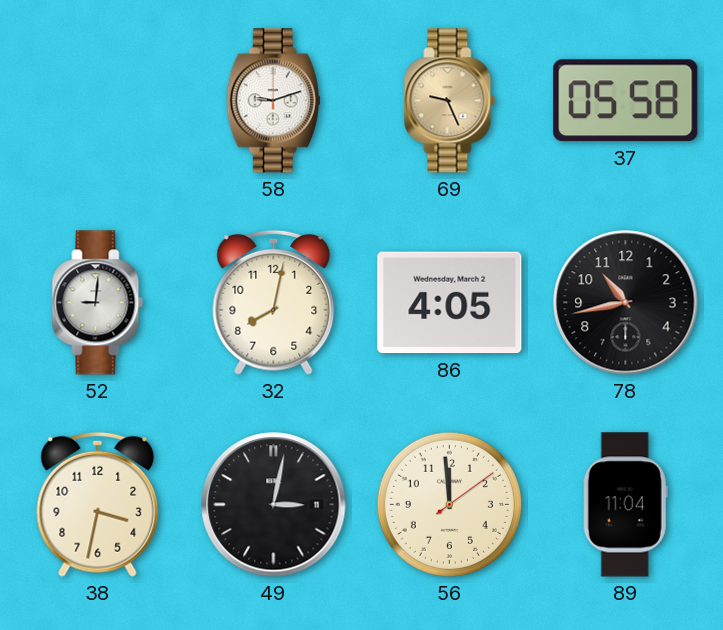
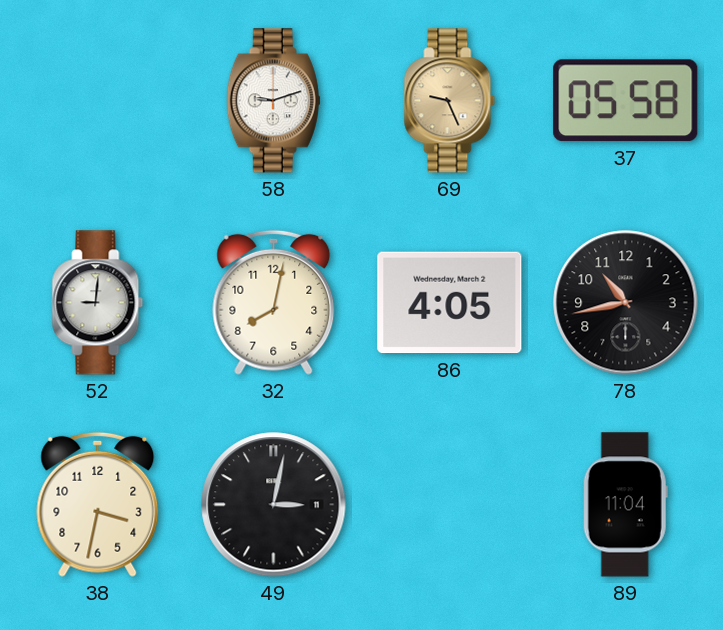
56: 11:59 -> none
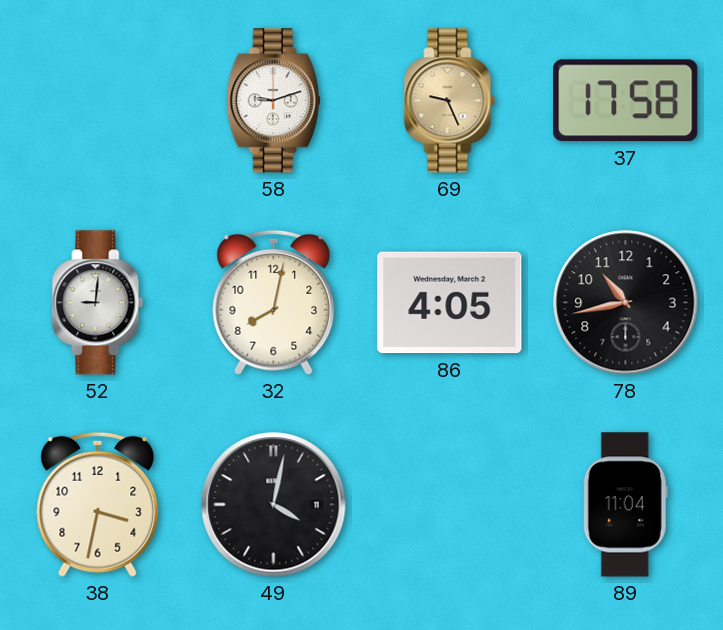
37: 05:58 -> 17:58
49: 3:02 -> 4:02
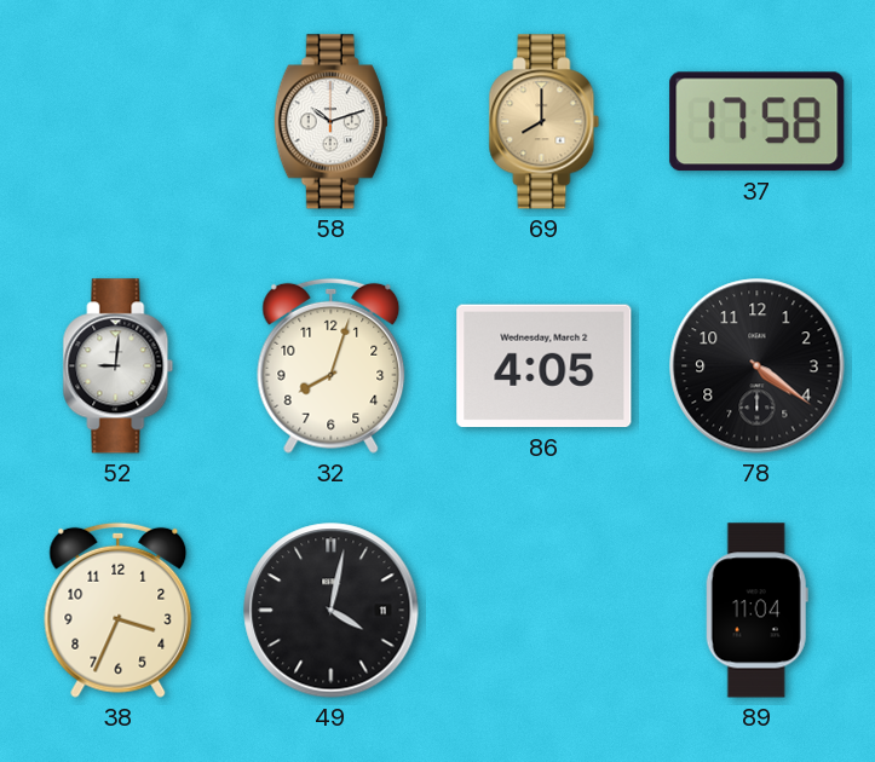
58: 9:12 -> 10:12
69: 9:26 -> 8:00
32: 8:02 -> 8:03
78: 10:43 -> 4:21
38: 3:32 -> 3:34
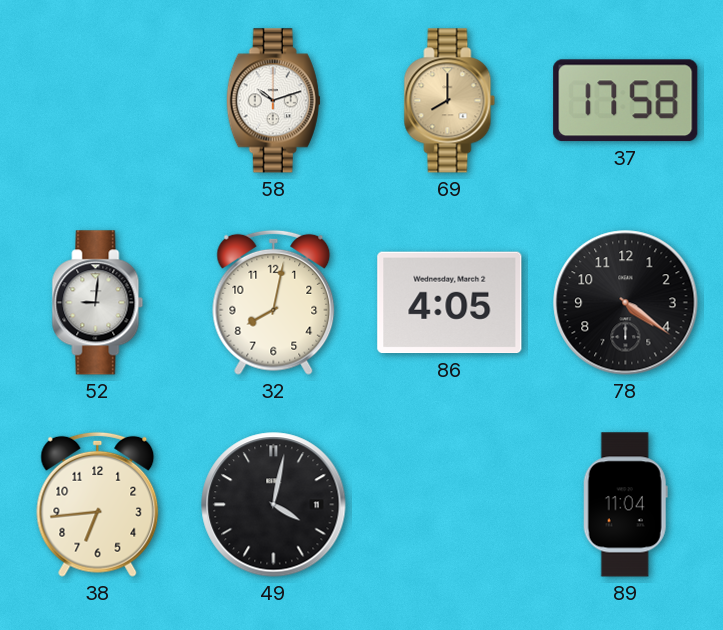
32: 8:03 -> 8:02
38: 3:34 -> 6:44
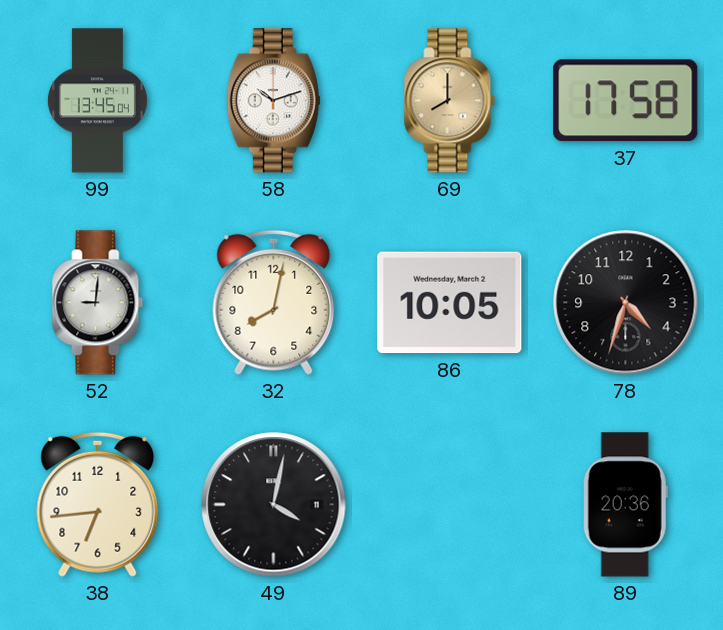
99: none -> 13:45
86: 4:05 -> 10:05
78: 4:21 -> 4:33
89: 11:04 -> 20:36
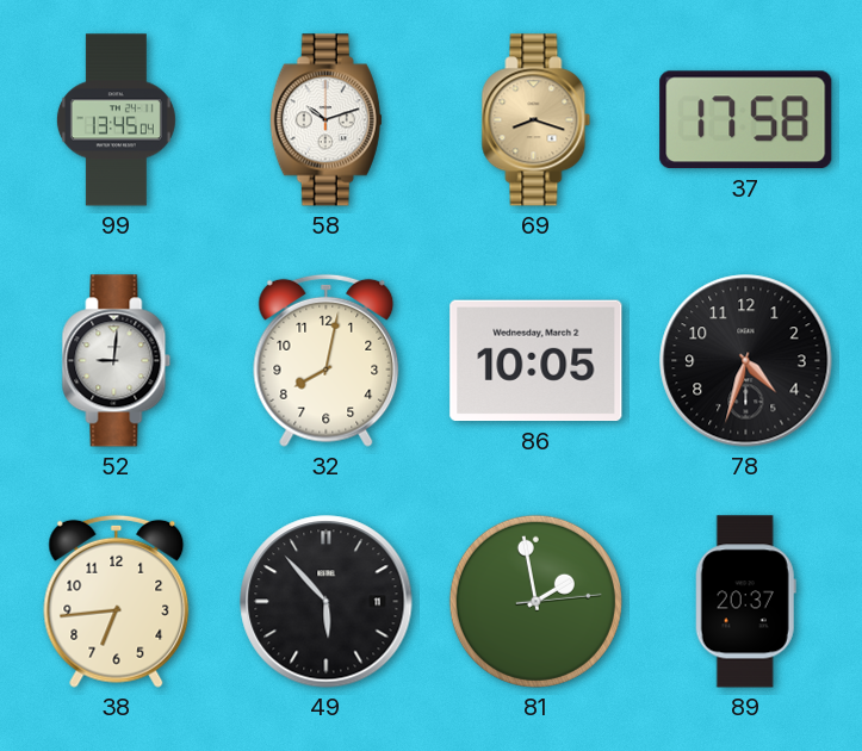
69: 8:00 -> 8:18
49: 4:02 -> 5:53
81: none -> 1:58
89: 20:36 -> 20:37
